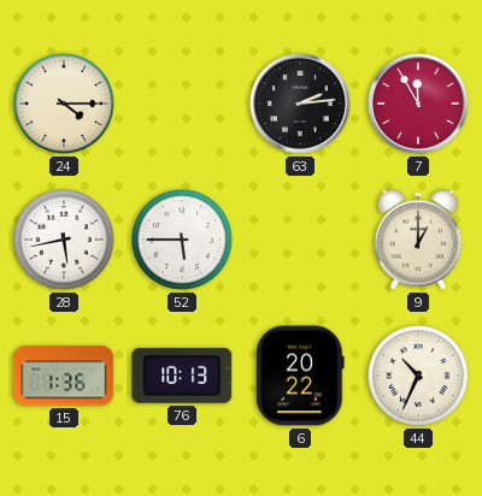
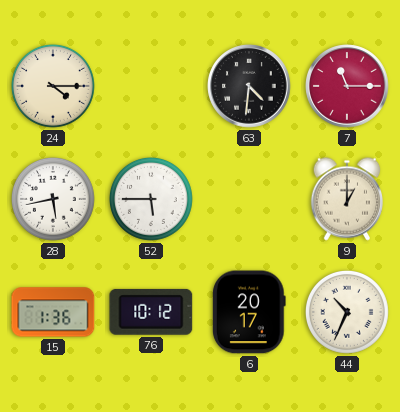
63: 2:14 -> 4:31
7: 11:55 -> 11:15
76: 10:13 -> 10:12
6: 20:22 -> 20:17
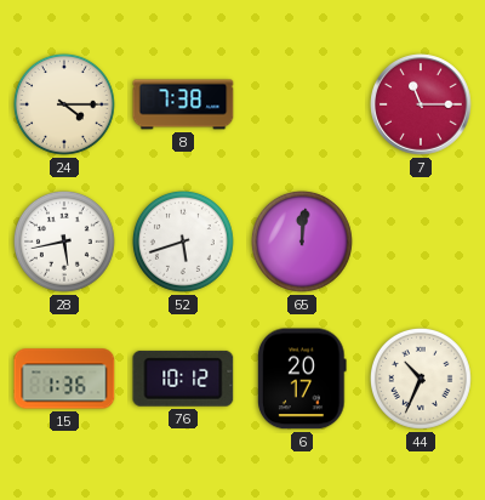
8: none -> 7:38
63: 4:31 -> none
52: 5:45 -> 5:42
65: none -> 12:01
9: 1:00 -> none
